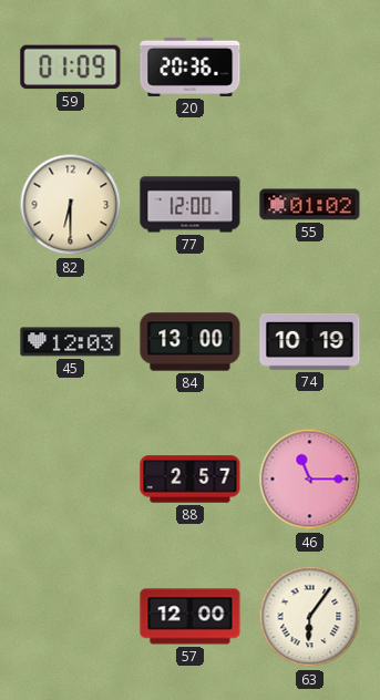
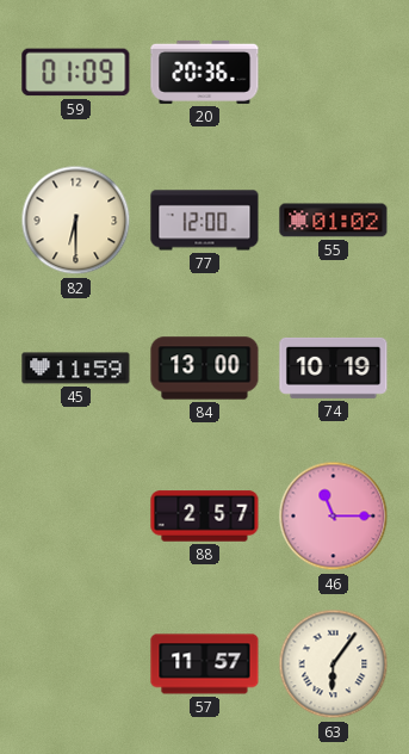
45: 12:03 -> 11:59
57: 12:00 -> 11:57
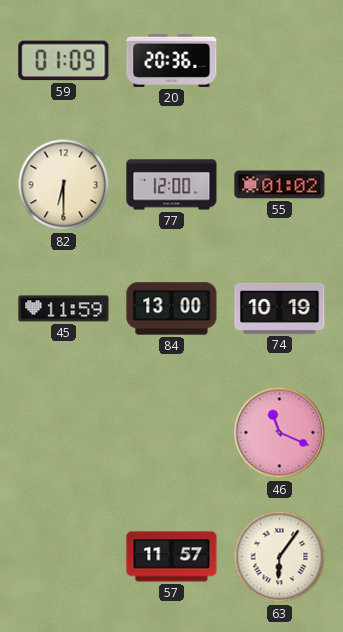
88: 2:57 -> none
46: 11:15 -> 11:19
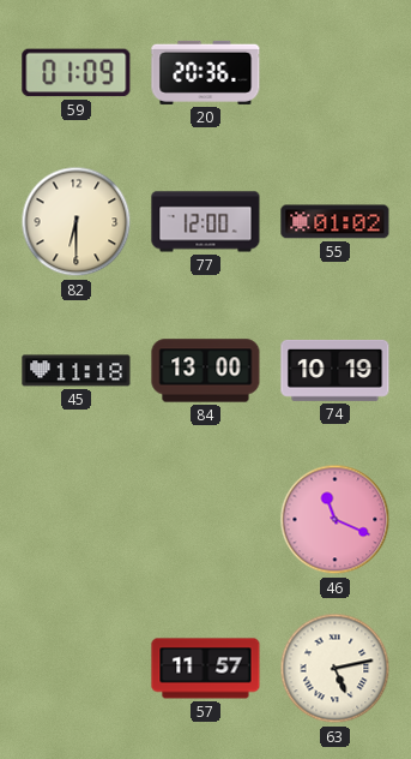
45: 11:59 -> 11:18
63: 6:06 -> 5:13
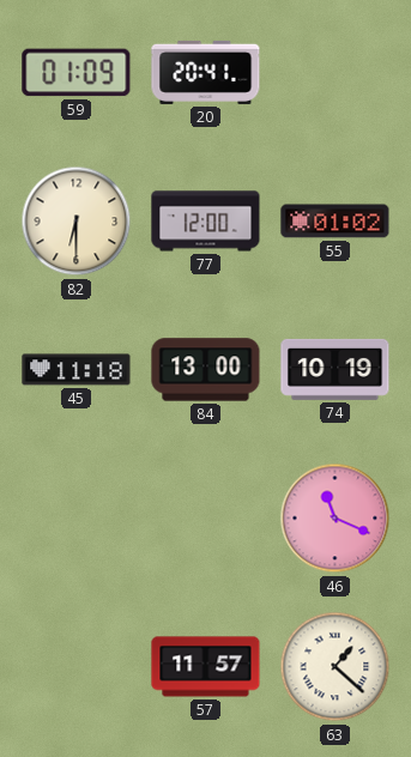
20: 20:36 -> 20:41
63: 5:13 -> 1:22
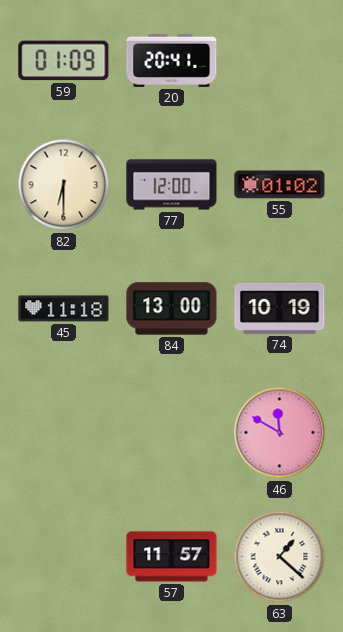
46: 11:19 -> 11:50
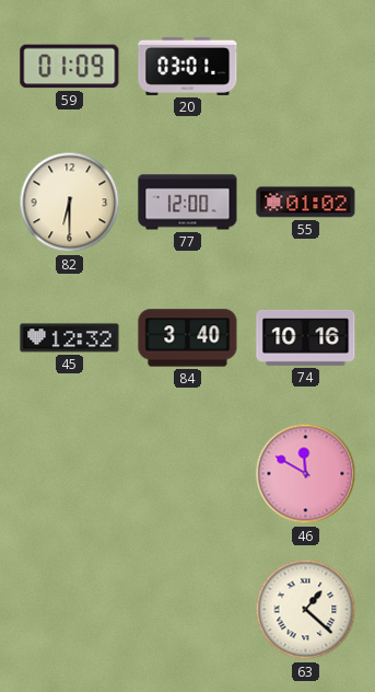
20: 20:41 -> 03:01
45: 11:18 -> 12:32
84: 13:00 -> 3:40
74: 10:19 -> 10:16
57: 11:57 -> none
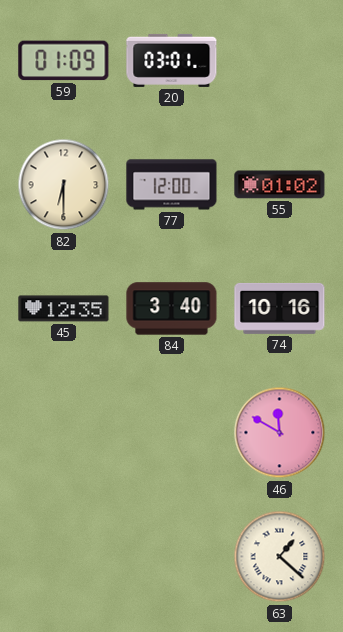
45: 12:32 -> 12:35
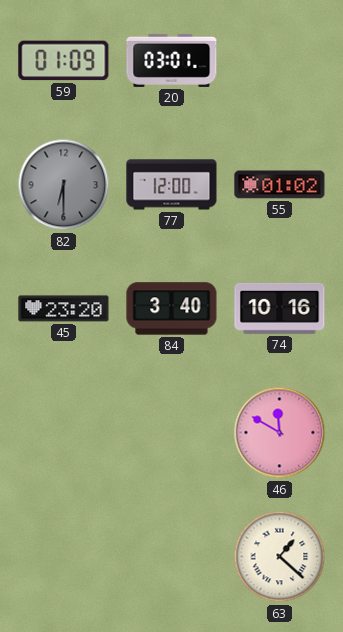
82 dial: cream -> grey
45: 12:35 -> 23:20
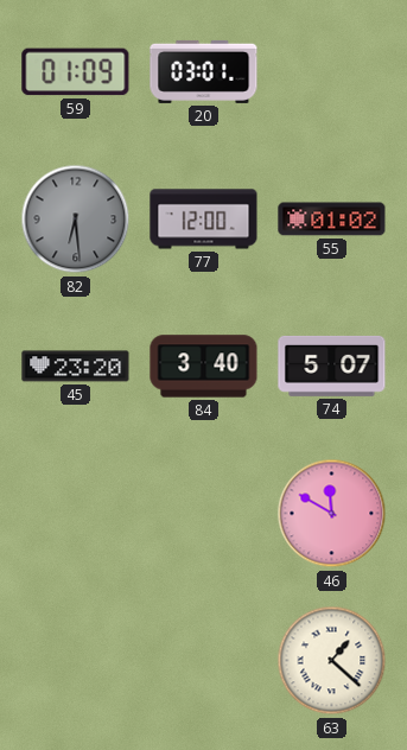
82: 6:30 -> 6:29
74: 10:16 -> 5:07
